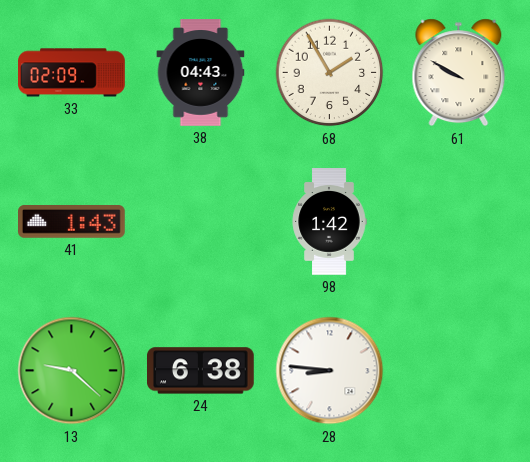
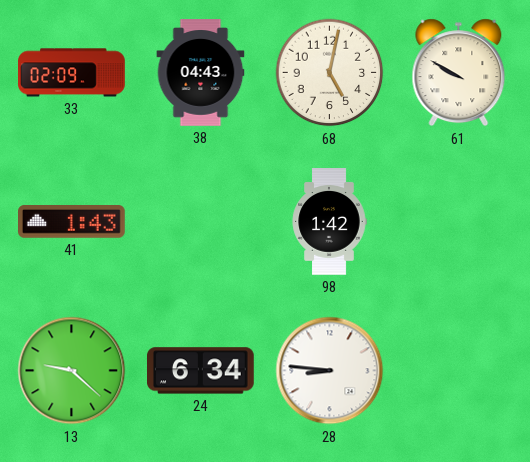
68: 1:55 -> 5:02
24: 6:38 -> 6:34
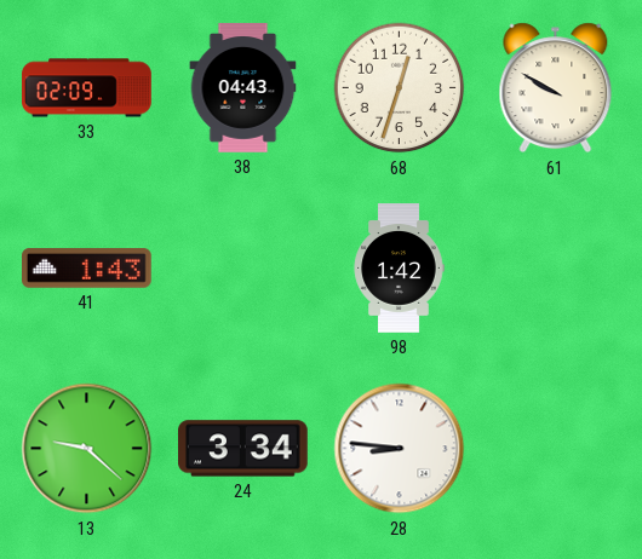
68: 5:02 -> 12:33
24: 6:34 -> 3:34
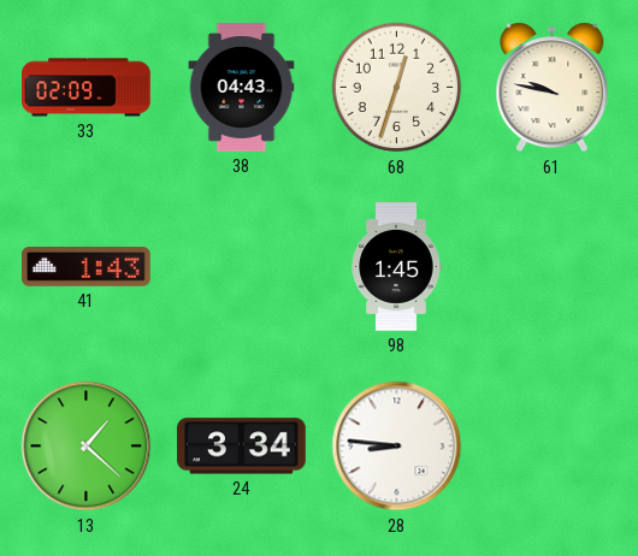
61: 9:50 -> 9:47
98: 1:42 -> 1:45
13: 9:22 -> 1:22
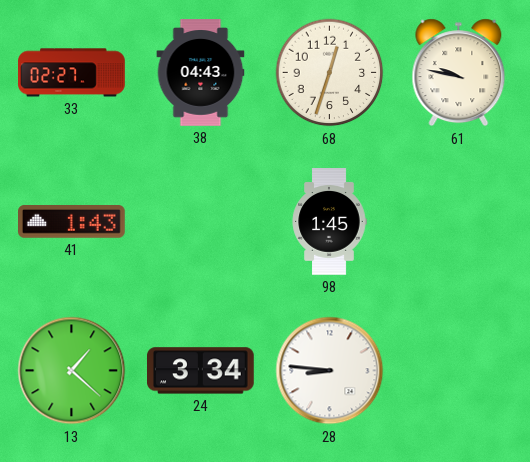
33: 02:09 -> 02:27
